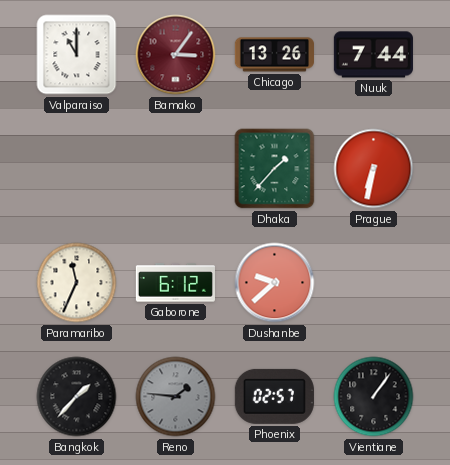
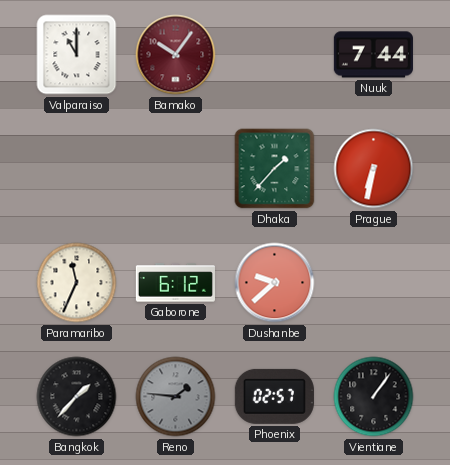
Bamako: 3:06 -> 10:06
Chicago: 13:26 -> none
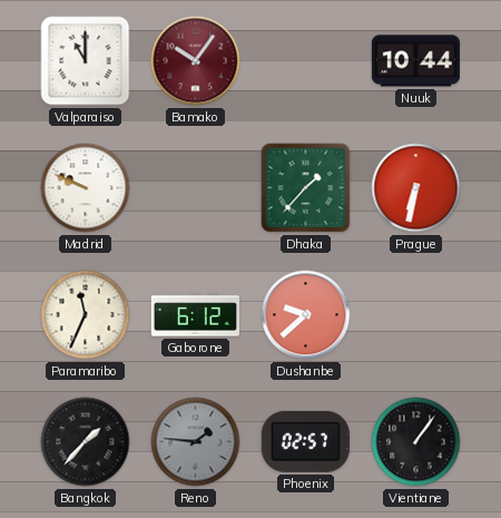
Nuuk: 7:44 -> 10:44
Madrid: none -> 9:49
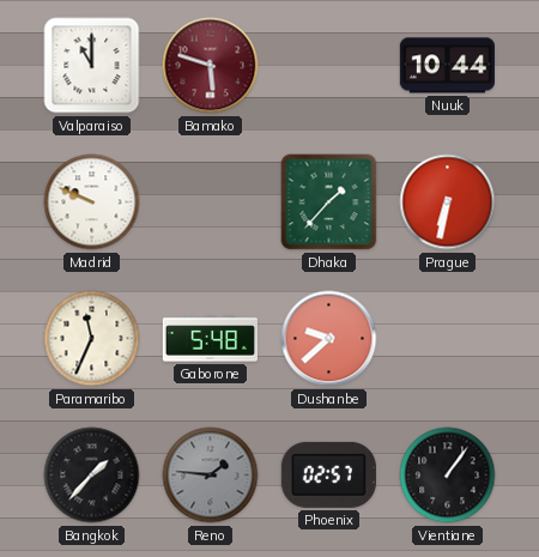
Bamako: 10:06 -> 5:48
Gaborone: 6:12 -> 5:48
